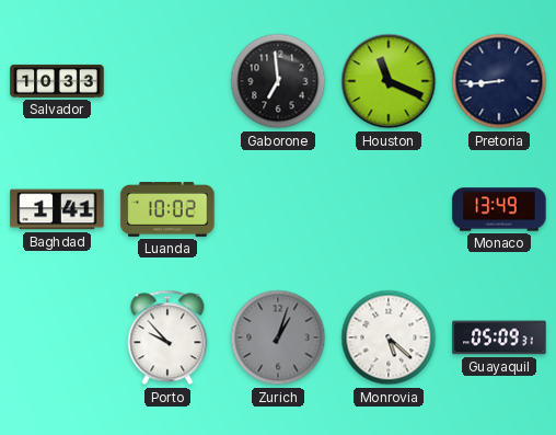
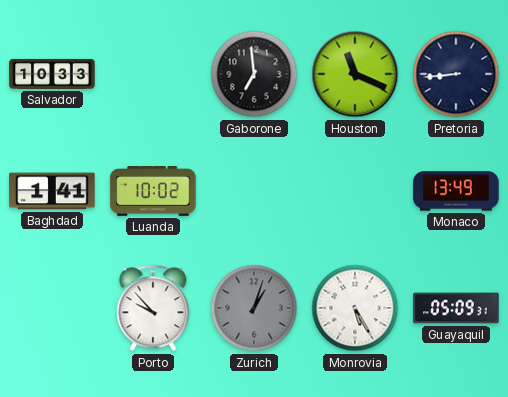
Monrovia: 5:22 -> 5:25
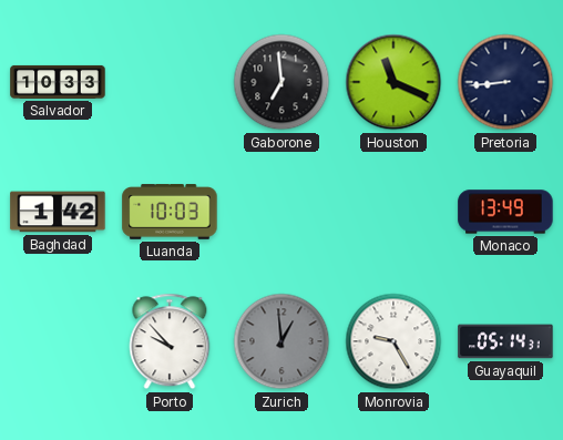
Baghdad: 1:41 -> 1:42
Luanda: 10:02 -> 10:03
Zurich: 1:03 -> 12:59
Monrovia: 5:25 -> 9:25
Guayaquil: 05:09 -> 05:14
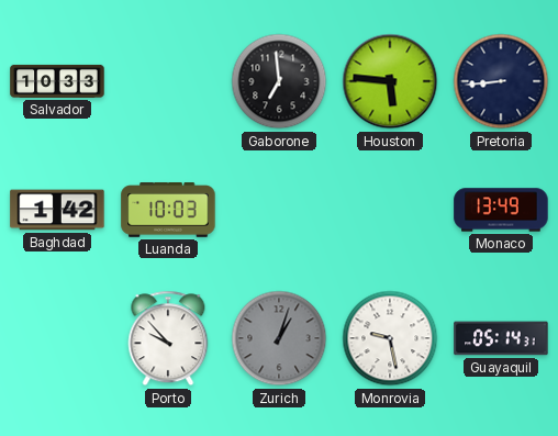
Houston: 11:19 -> 5:46
Zurich: 12:59 -> 1:03
Monrovia: 9:25 -> 9:28
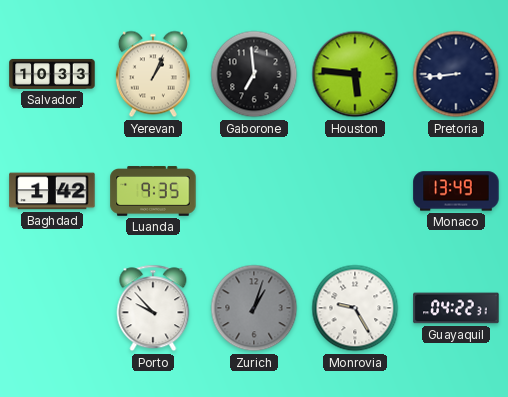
Yerevan: none -> 1:04
Luanda: 10:03 -> 9:35
Monrovia: 9:28 -> 9:25
Guayaquil: 05:14 -> 04:22
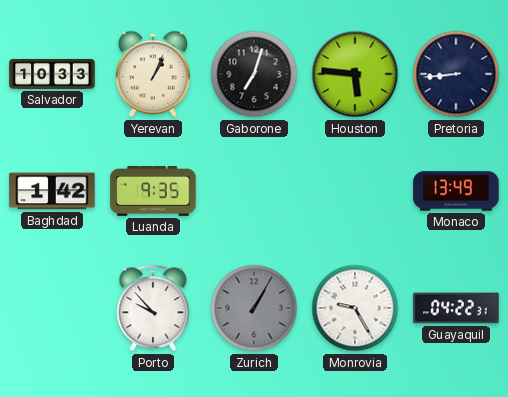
Gaborone: 6:59 -> 7:03
Zurich: 1:03 -> 1:05
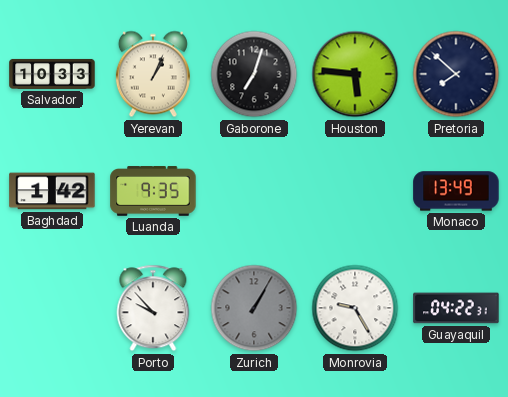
Pretoria: 8:44 -> 7:52
